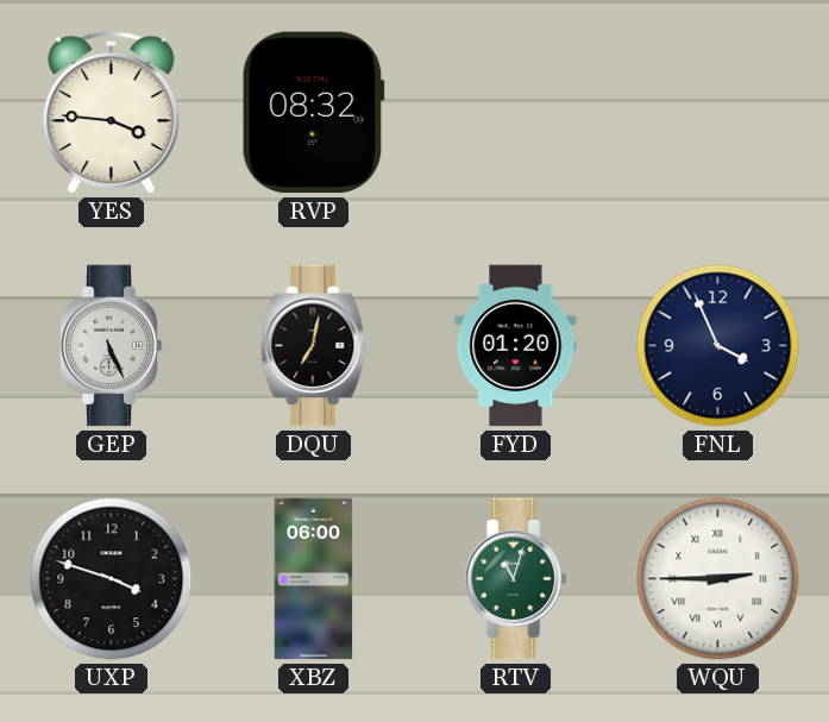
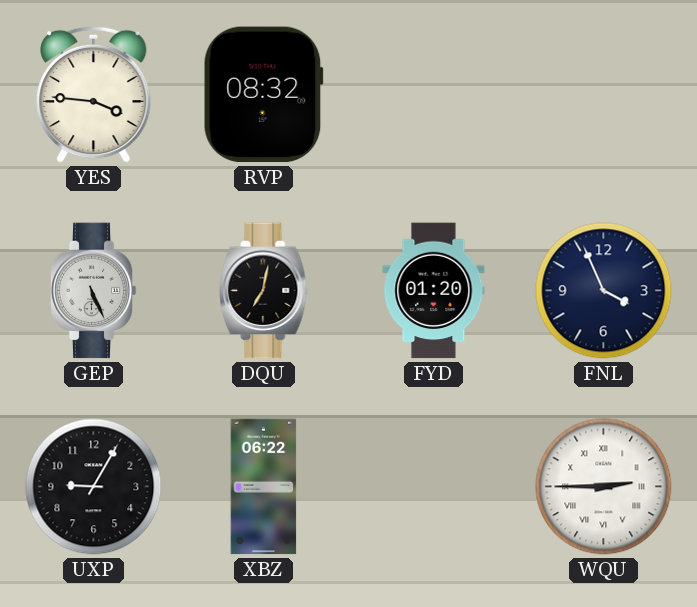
UXP: 3:48 -> 9:05
XBZ: 06:00 -> 06:22
RTV: 11:03 -> none
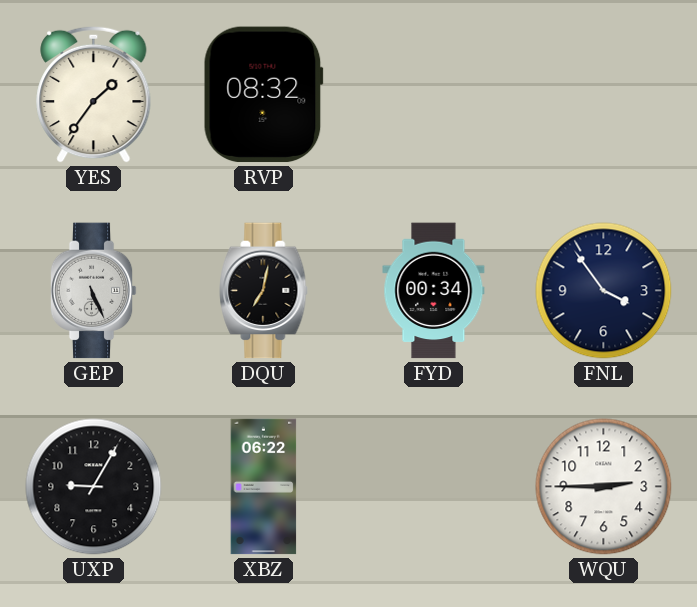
YES: 3:46 -> 1:36
FYD: 01:20 -> 00:34
FNL: 3:56 -> 3:54
WQU numerals: Roman -> Arabic
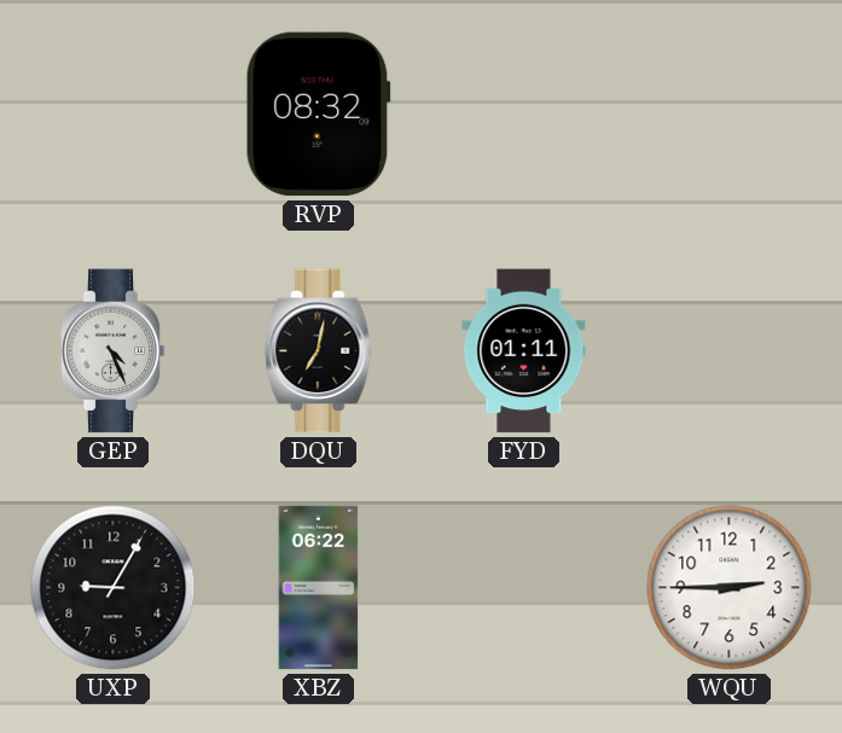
YES: 1:36 -> none
GEP: 5:26 -> 4:26
FYD: 00:34 -> 01:11
FNL: 3:54 -> none
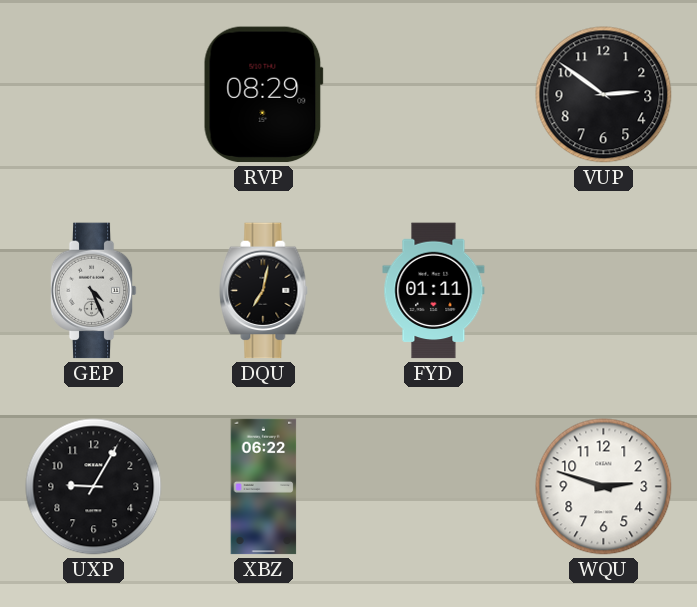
RVP: 08:32 -> 08:29
VUP: none -> 2:51
WQU: 2:45 -> 2:48
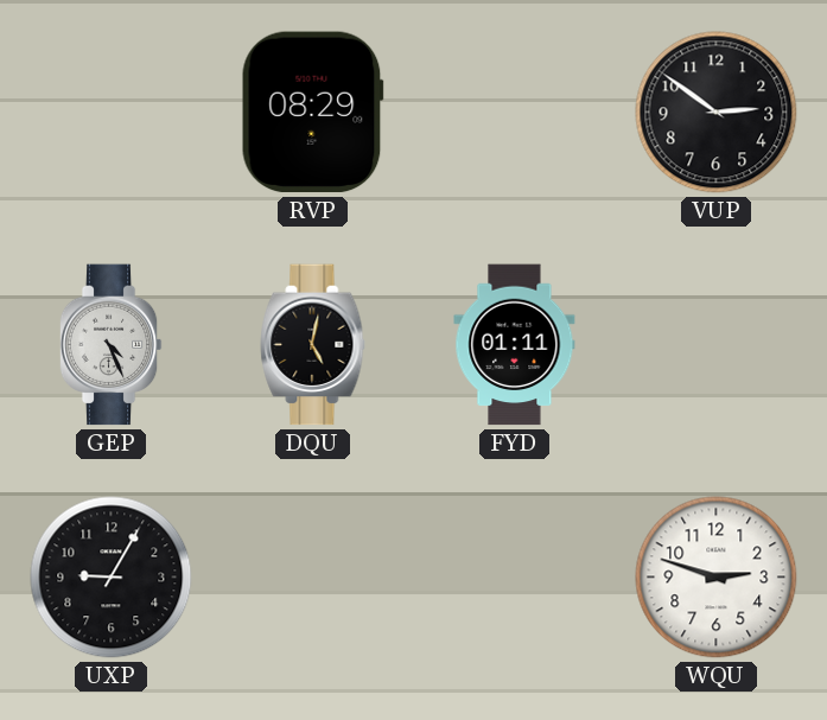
DQU: 7:02 -> 5:02
XBZ: 06:22 -> none
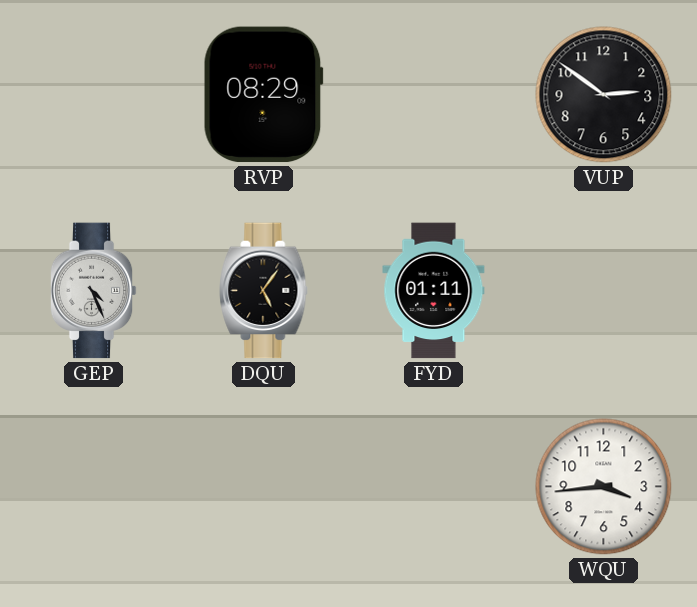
DQU: 5:02 -> 5:06
UXP: 9:05 -> none
WQU: 2:48 -> 3:44
